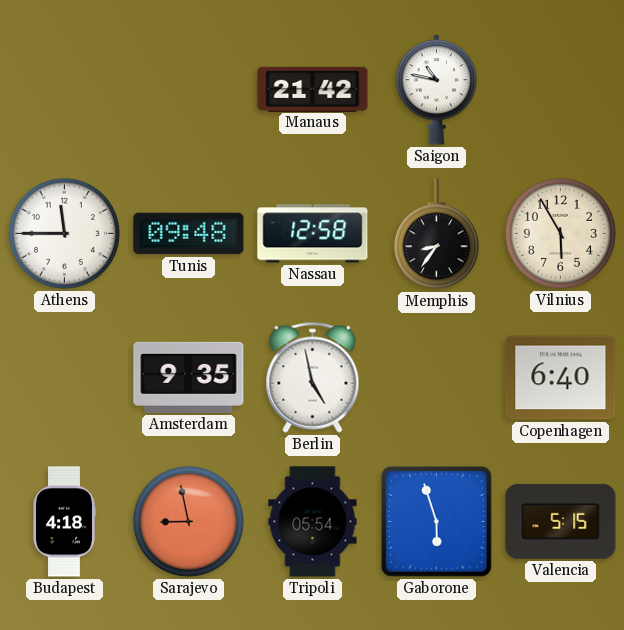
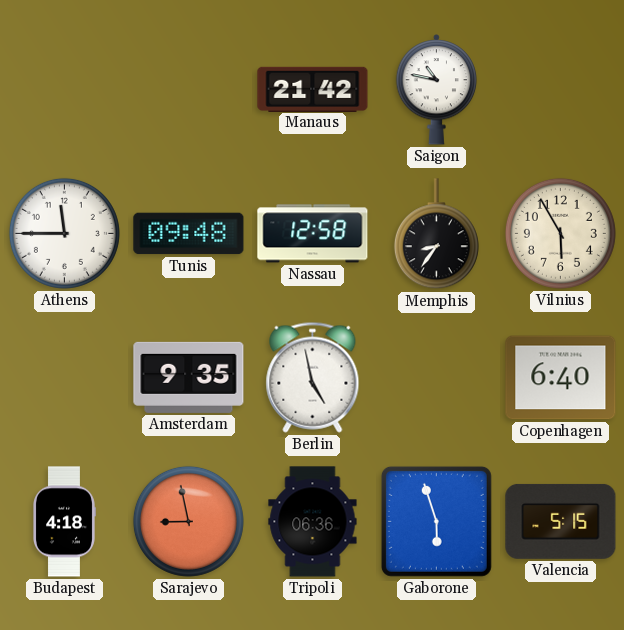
Tripoli: 05:54 -> 06:36
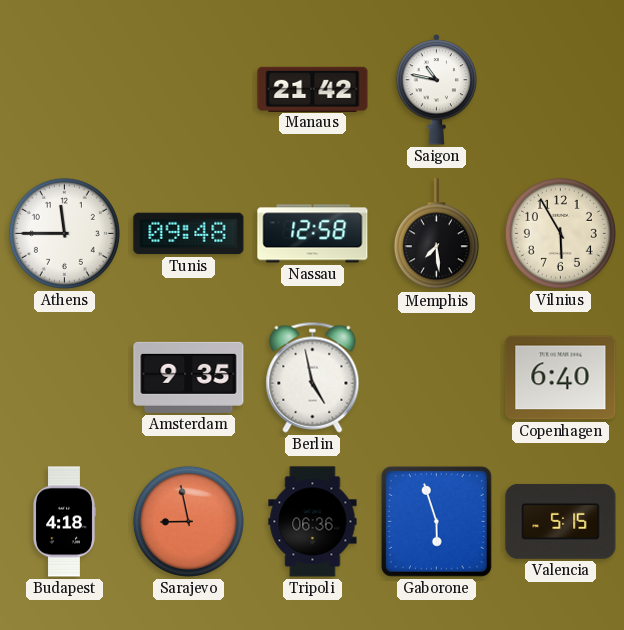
Memphis: 8:36 -> 7:29
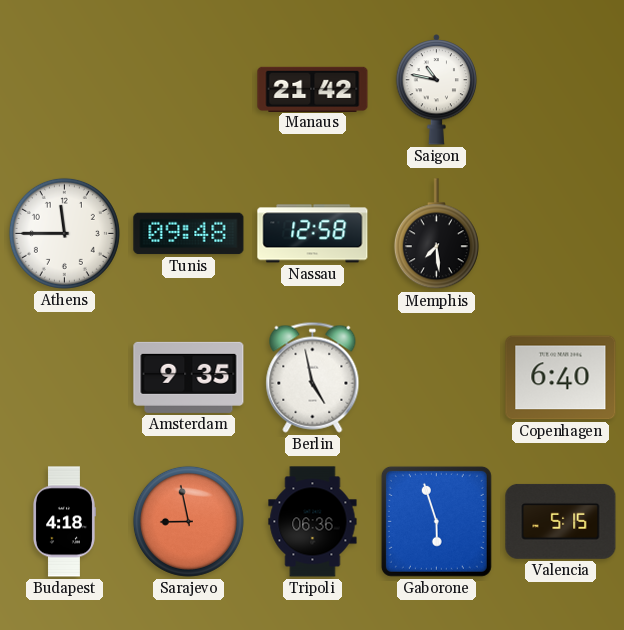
Vilnius: 5:55 -> none
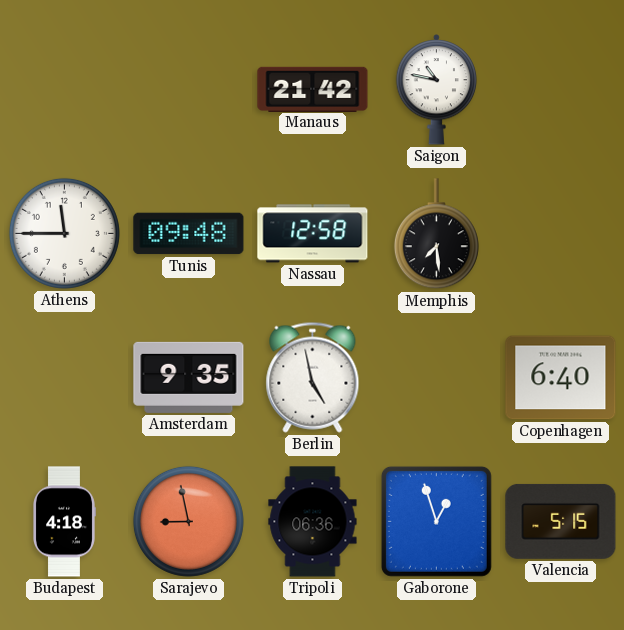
Gaborone: 5:57 -> 12:57
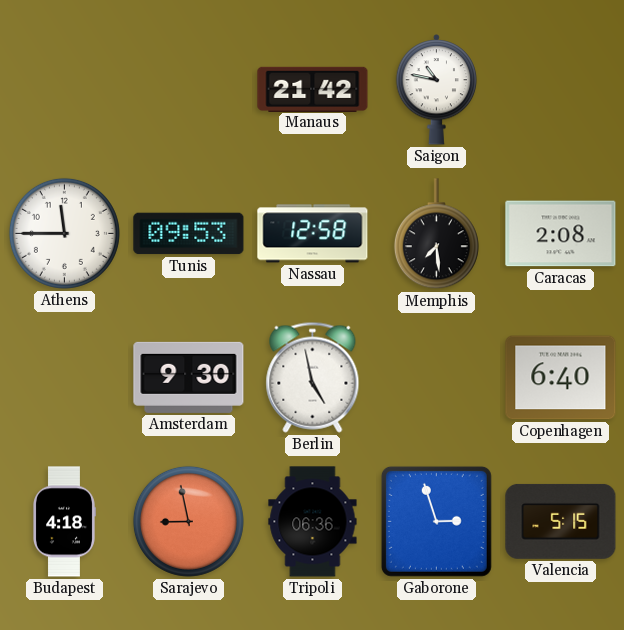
Tunis: 09:48 -> 09:53
Caracas: none -> 2:08
Amsterdam: 9:35 -> 9:30
Gaborone: 12:57 -> 2:57
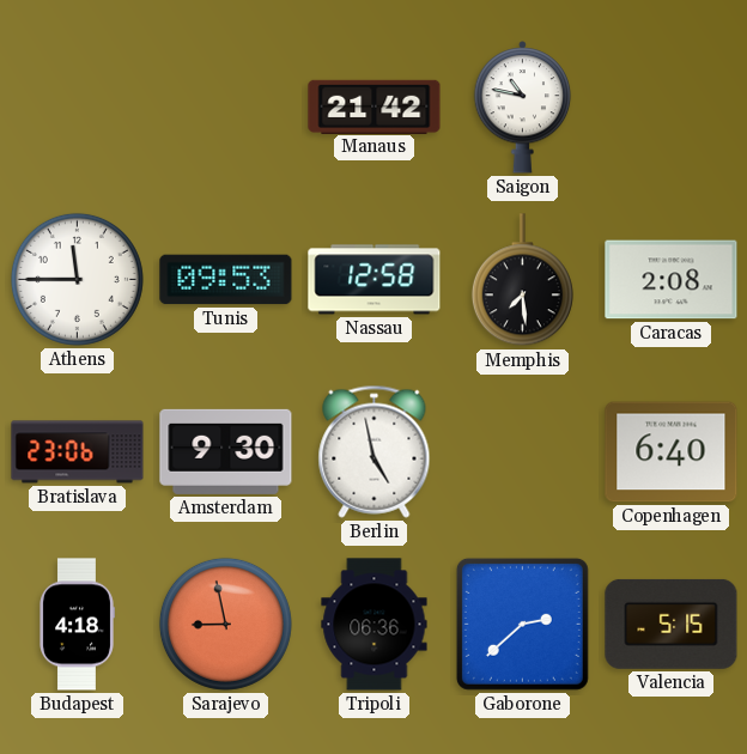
Bratislava: none -> 23:06
Gaborone: 2:57 -> 2:38
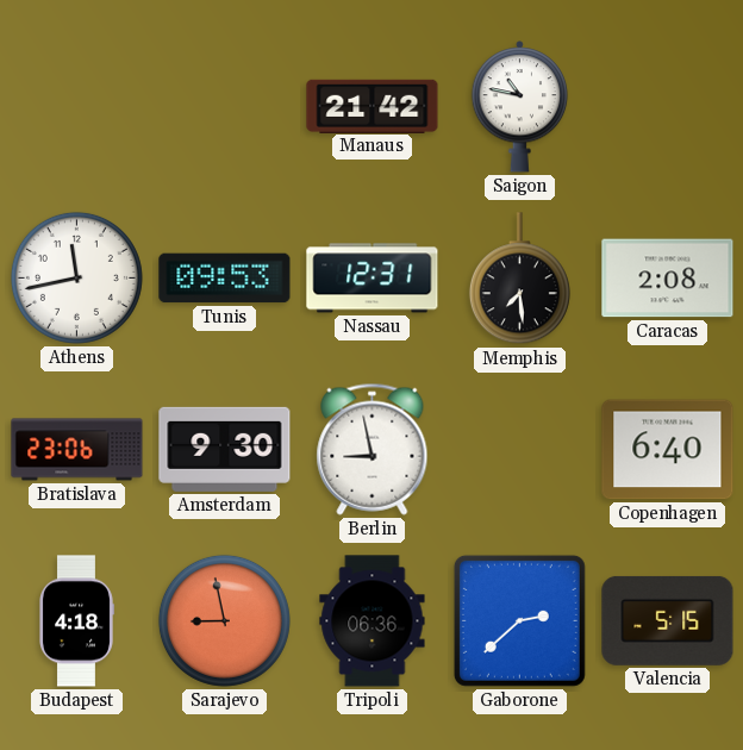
Athens: 11:45 -> 11:43
Nassau: 12:58 -> 12:31
Berlin: 4:58 -> 8:58
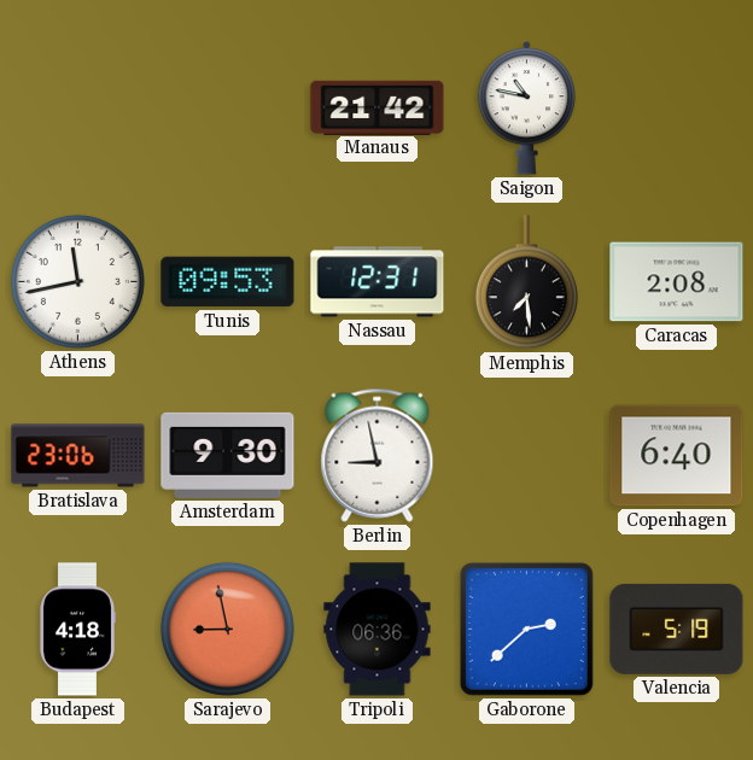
Valencia: 5:15 -> 5:19
